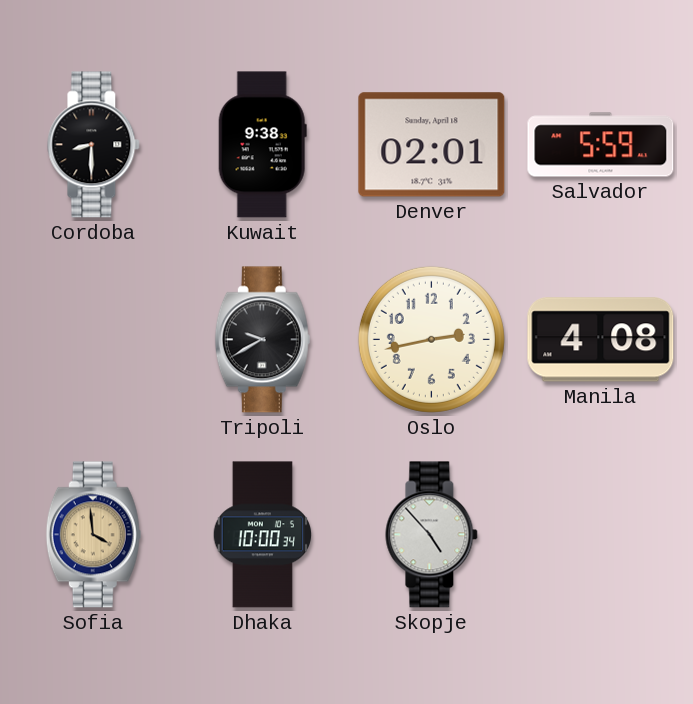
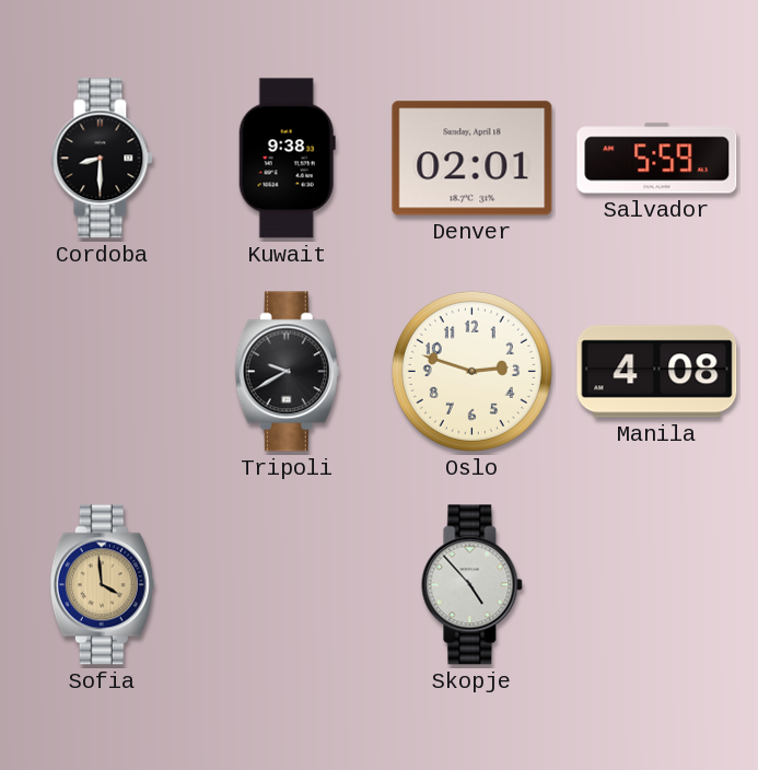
Oslo: 2:43 -> 2:48
Dhaka: 10:00 -> none
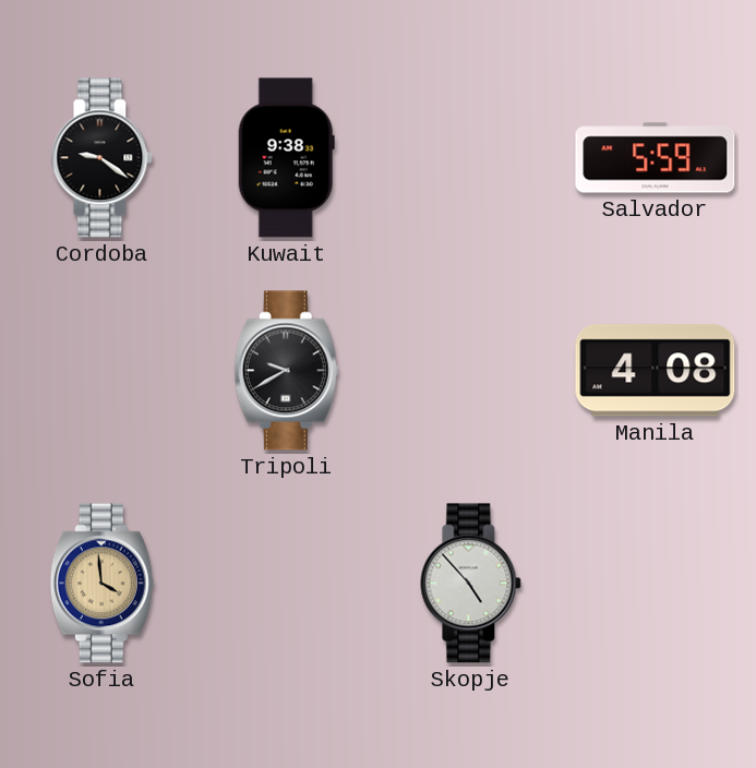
Cordoba: 8:30 -> 9:21
Denver: 02:01 -> none
Oslo: 2:48 -> none
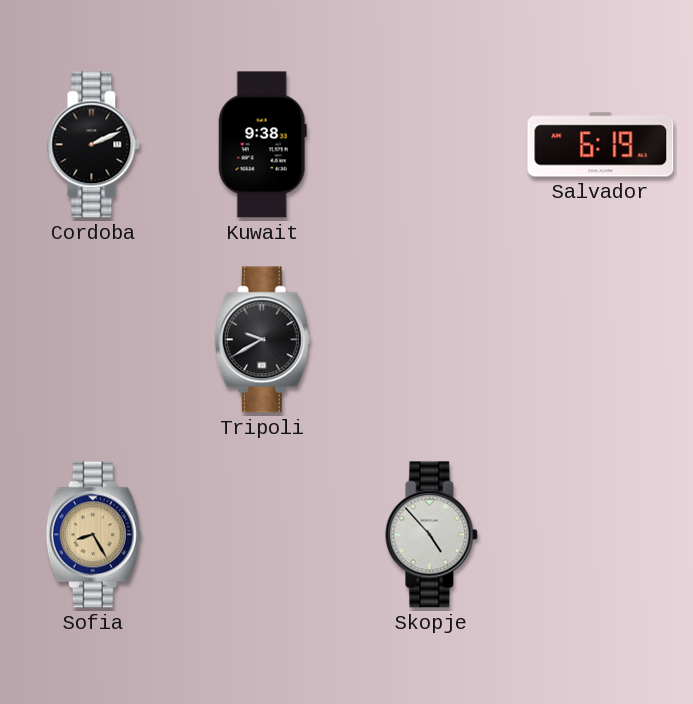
Cordoba: 9:21 -> 2:11
Salvador: 5:59 -> 6:19
Manila: 4:08 -> none
Sofia: 3:59 -> 8:25
